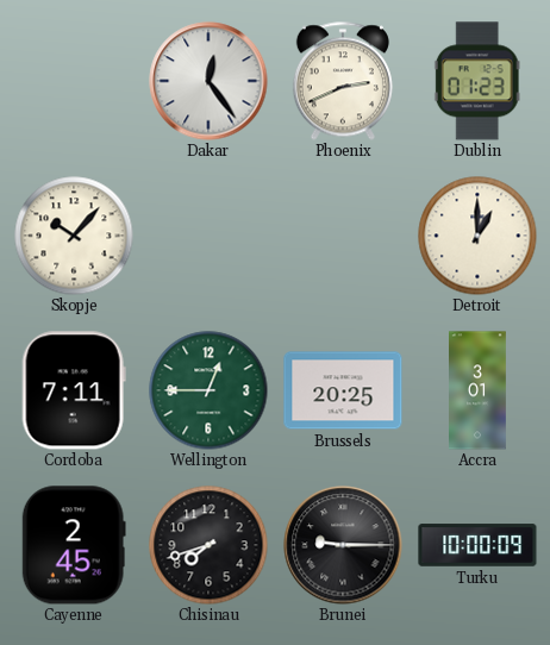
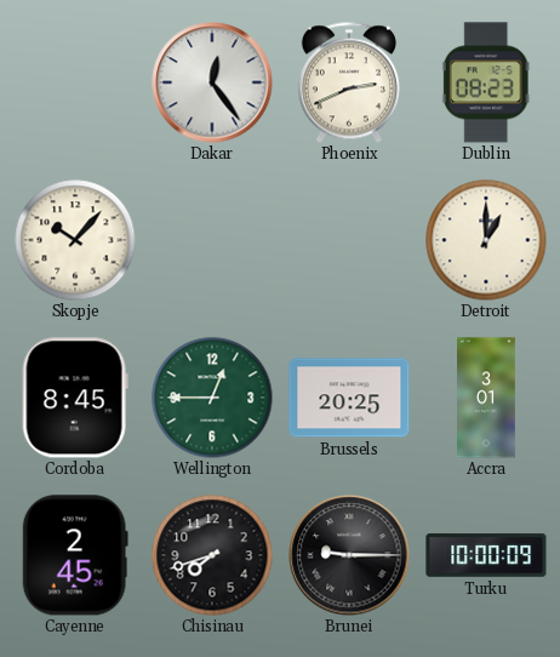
Dublin: 01:23 -> 08:23
Cordoba: 7:11 -> 8:45
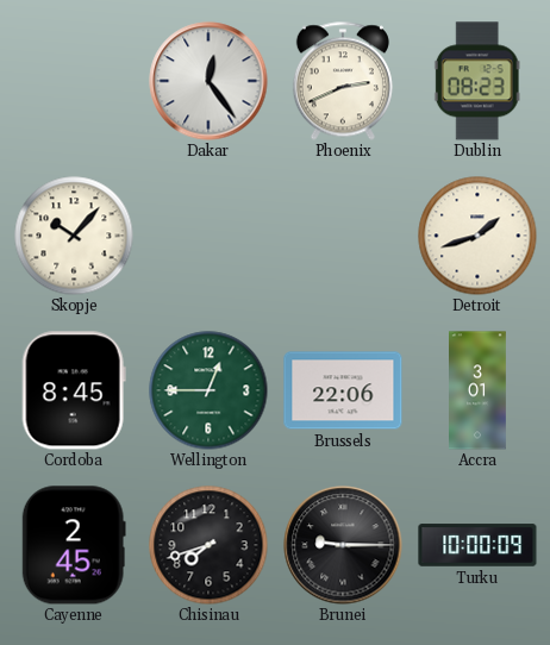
Detroit: 1:00 -> 1:42
Brussels: 20:25 -> 22:06
